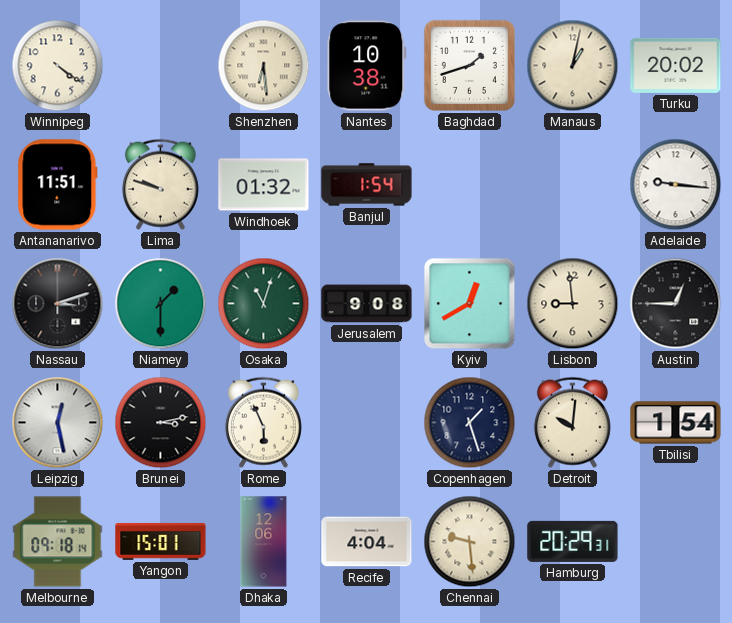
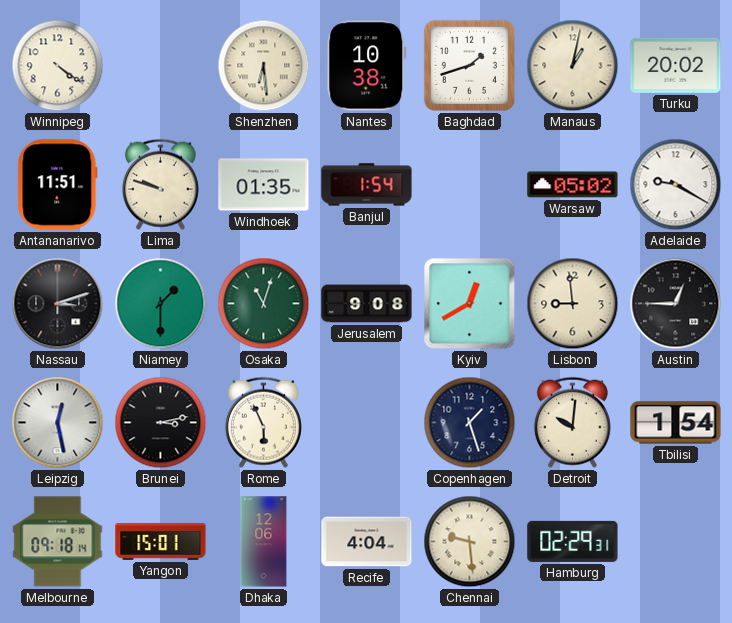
Windhoek: 01:32 -> 01:35
Warsaw: none -> 05:02
Adelaide: 9:16 -> 9:20
Hamburg: 20:29 -> 02:29
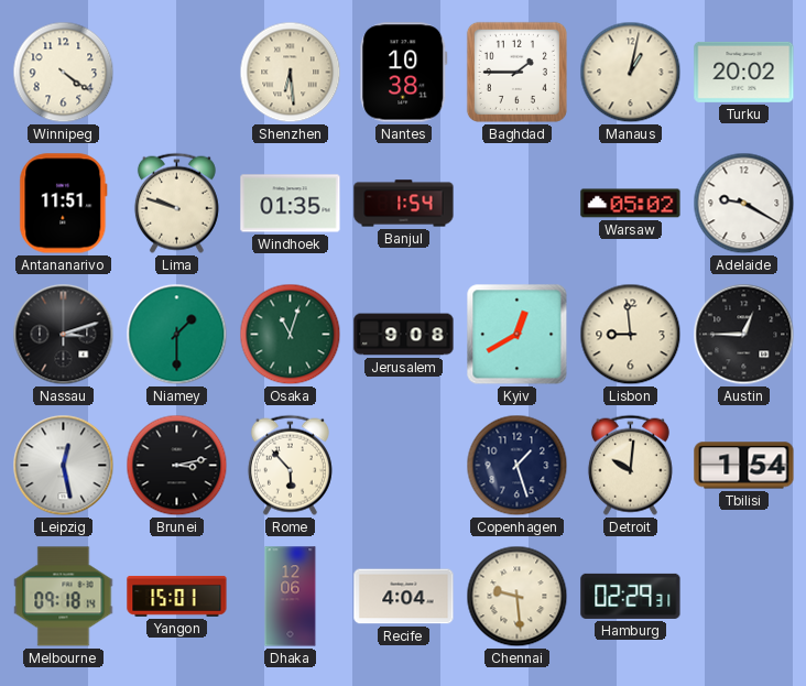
Baghdad: 1:42 -> 1:45
Rome: 5:56 -> 5:53
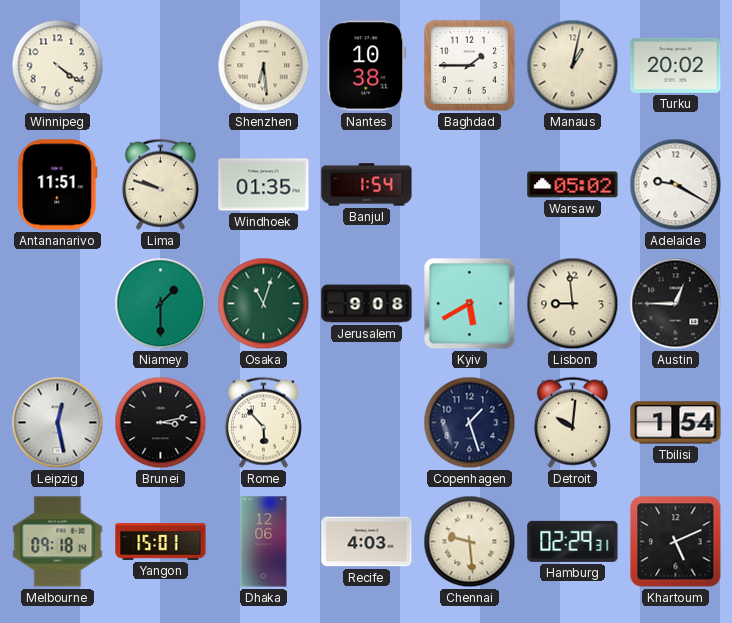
Nassau: 3:12 -> none
Kyiv: 12:40 -> 5:40
Recife: 4:04 -> 4:03
Khartoum: none -> 5:11
